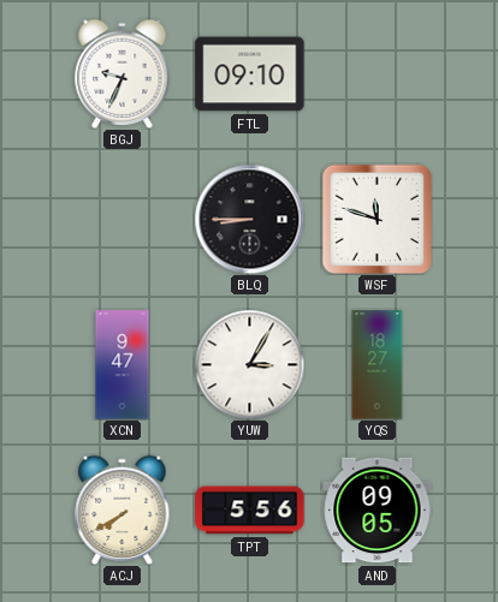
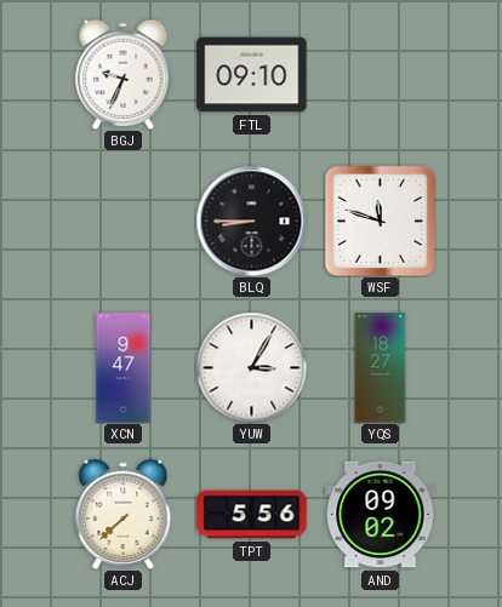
ACJ: 7:40 -> 7:38
AND: 09:05 -> 09:02
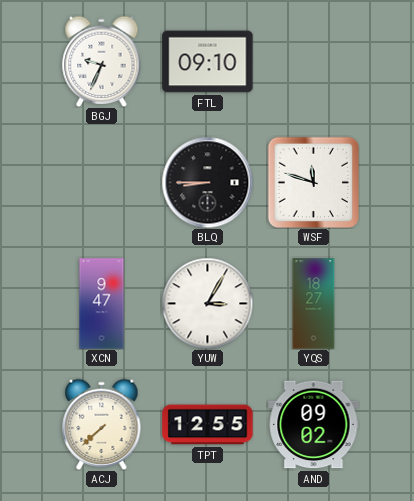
TPT: 5:56 -> 12:55
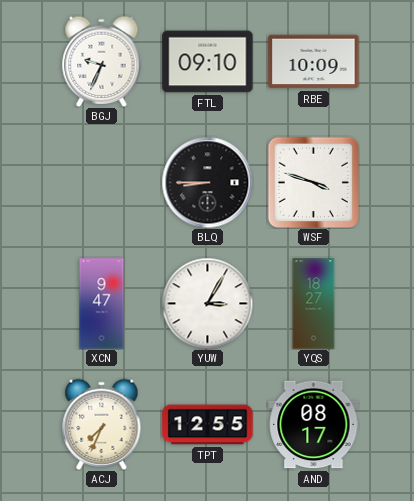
RBE: none -> 10:09
WSF: 11:48 -> 3:48
ACJ: 7:38 -> 7:34
AND: 09:02 -> 08:17
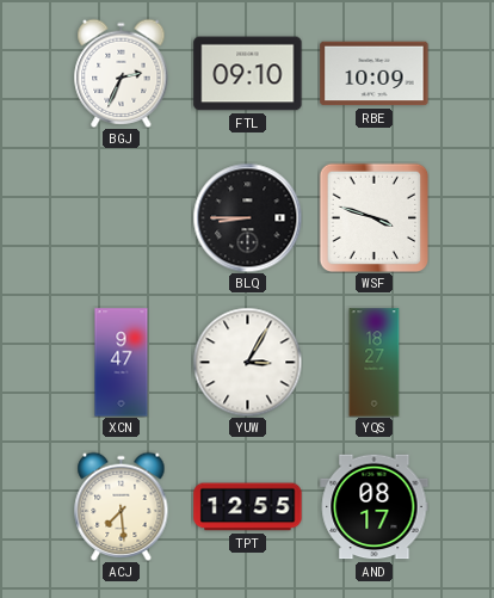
BGJ: 9:34 -> 2:34
ACJ: 7:34 -> 7:29
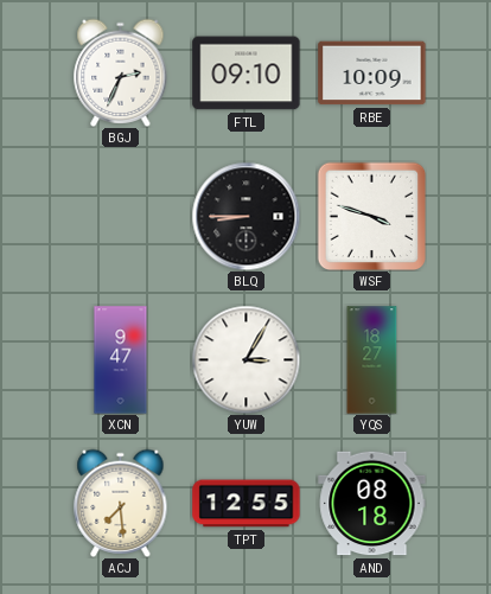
AND: 08:17 -> 08:18
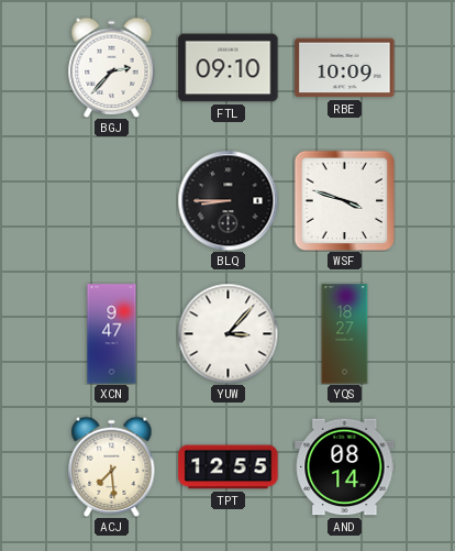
BGJ: 2:34 -> 2:37
YUW: 3:05 -> 3:07
AND: 08:18 -> 08:14
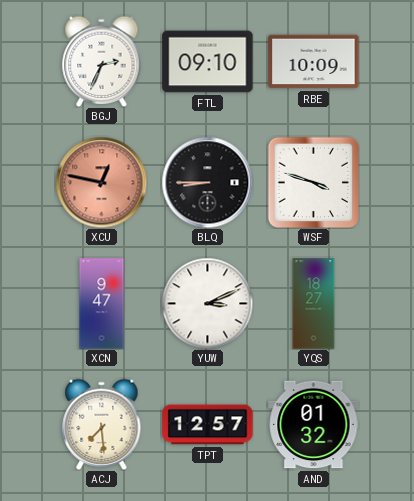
BGJ: 2:37 -> 2:34
XCU: none -> 12:47
YUW: 3:07 -> 3:11
TPT: 12:55 -> 12:57
AND: 08:14 -> 01:32
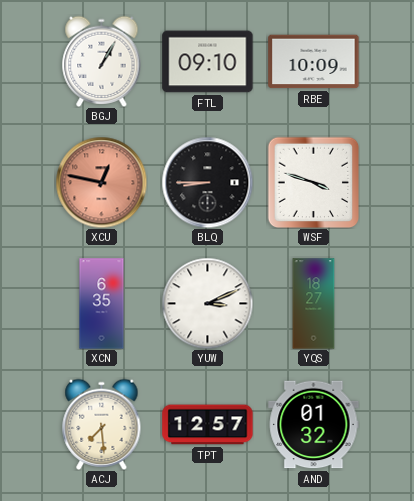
BGJ: 2:34 -> 1:05
XCN: 9:47 -> 6:35
